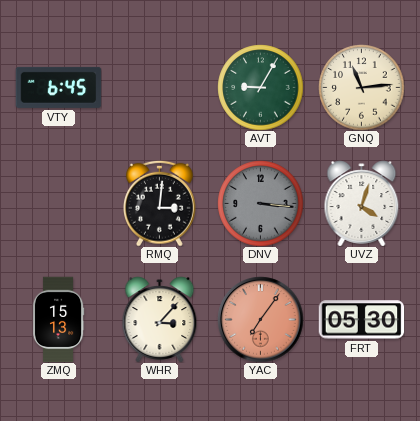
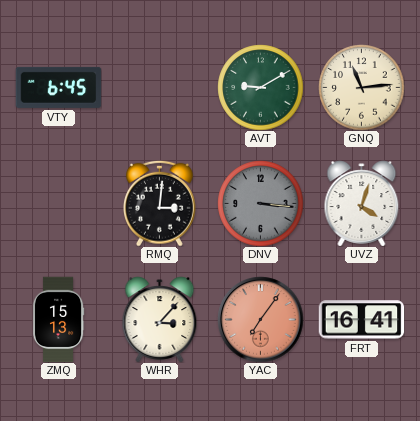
AVT: 9:05 -> 9:10
FRT: 05:30 -> 16:41
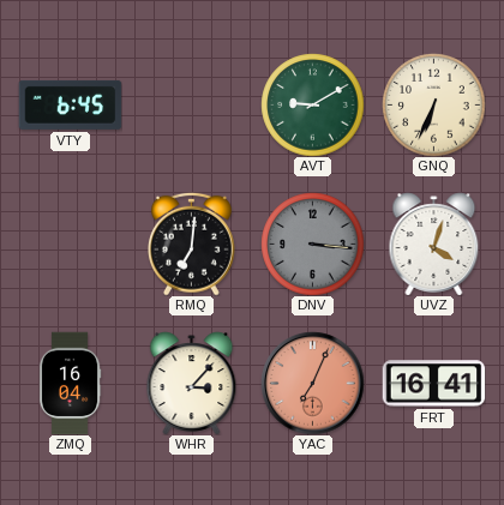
GNQ: 11:14 -> 6:34
RMQ: 3:01 -> 7:01
ZMQ: 15:13 -> 16:04
YAC: 7:06 -> 7:04
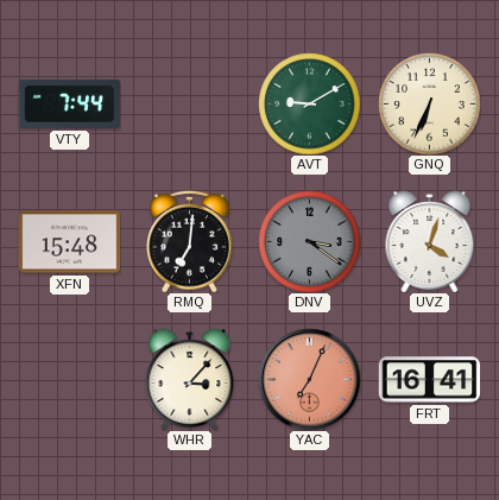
VTY: 6:45 -> 7:44
XFN: none -> 15:48
DNV: 3:16 -> 3:21
ZMQ: 16:04 -> none
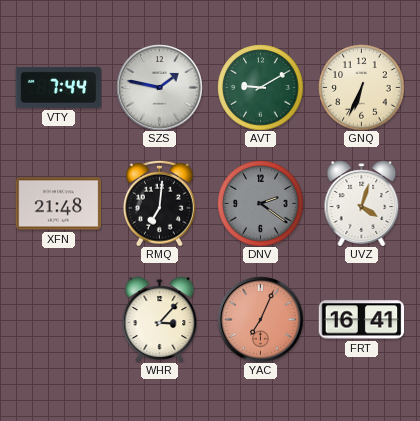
SZS: none -> 1:47
XFN: 15:48 -> 21:48
DNV: 3:21 -> 2:21
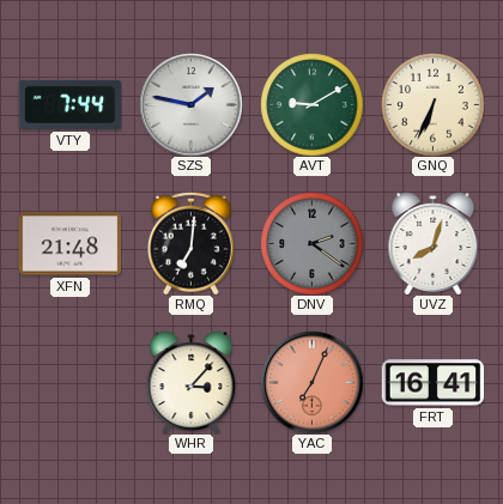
UVZ: 4:03 -> 8:03
